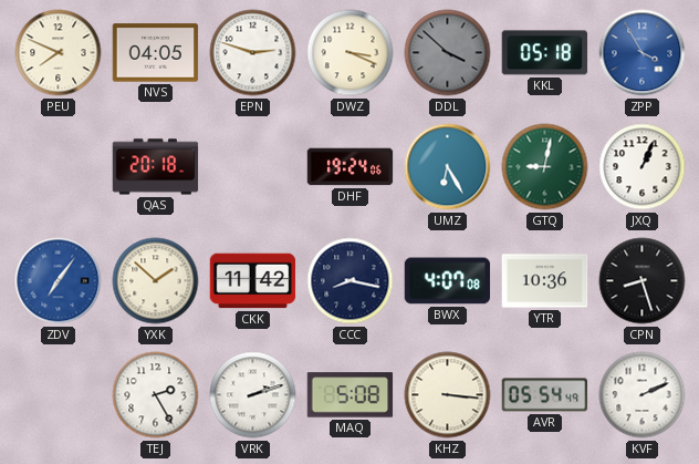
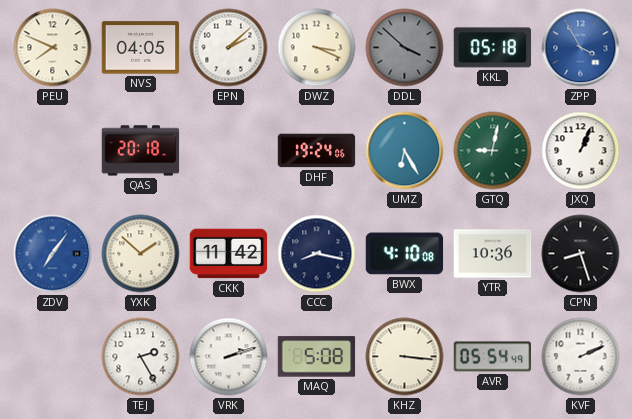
EPN: 2:48 -> 2:08
BWX: 4:07 -> 4:10
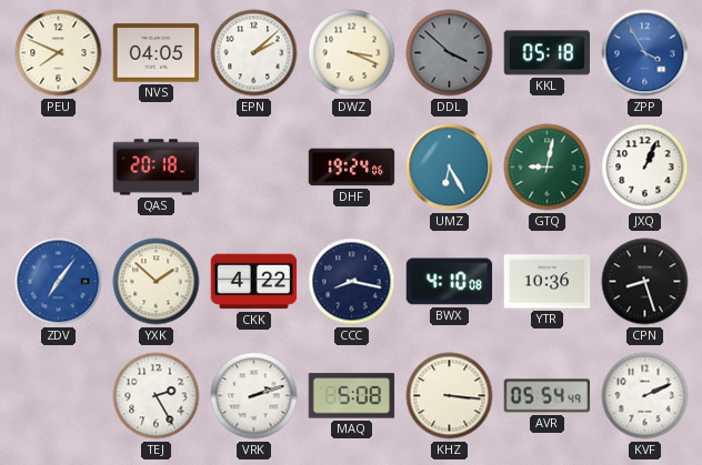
CKK: 11:42 -> 4:22
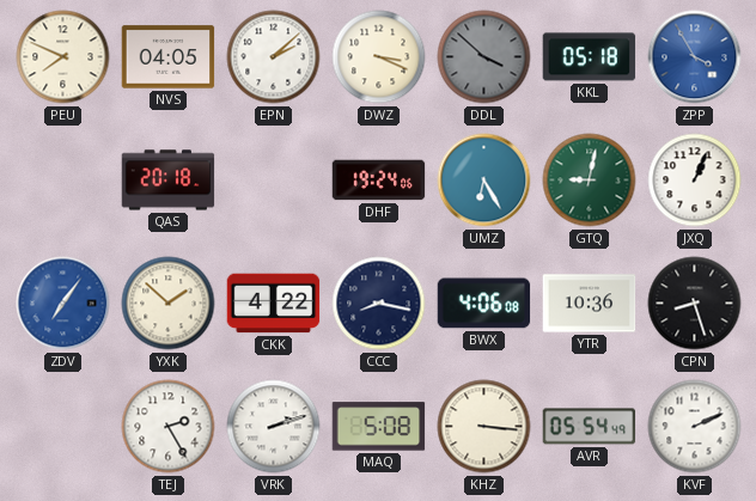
BWX: 4:10 -> 4:06
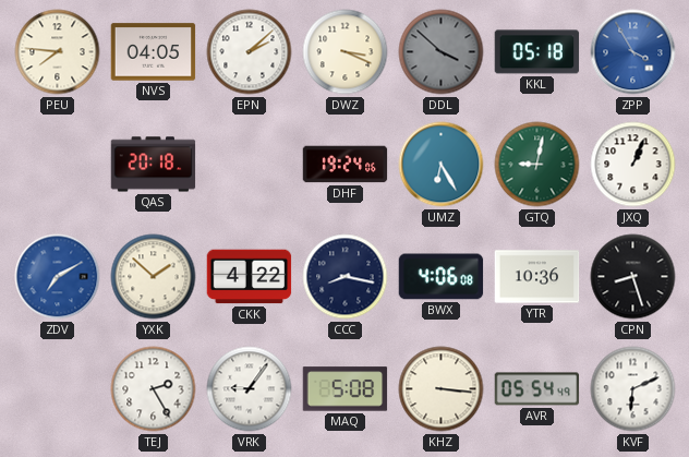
PEU: 7:49 -> 7:46
ZDV: 7:06 -> 7:10
VRK: 2:12 -> 9:06
KVF: 2:11 -> 6:11
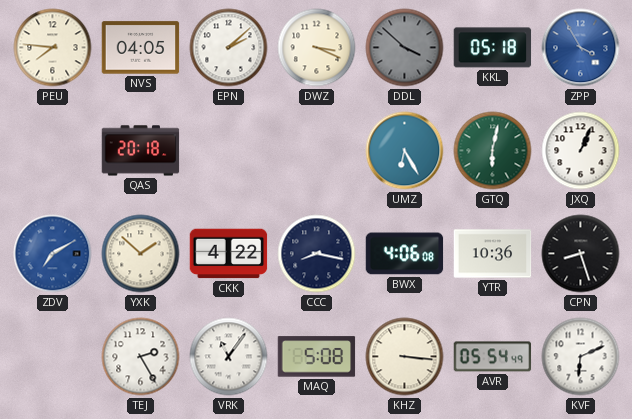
DHF: 19:24 -> none
GTQ: 9:02 -> 6:02
VRK: 9:06 -> 11:06
